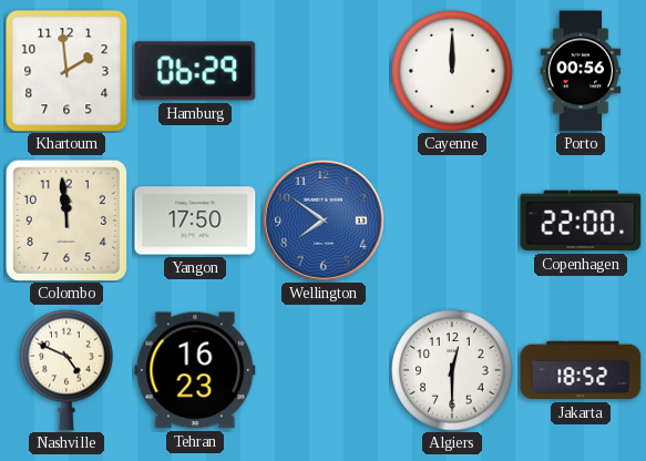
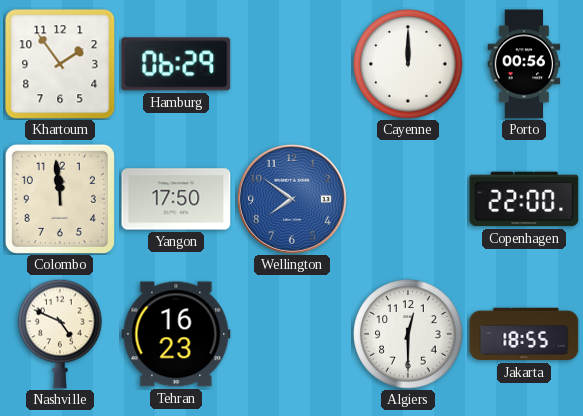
Khartoum: 1:59 -> 1:54
Jakarta: 18:52 -> 18:55
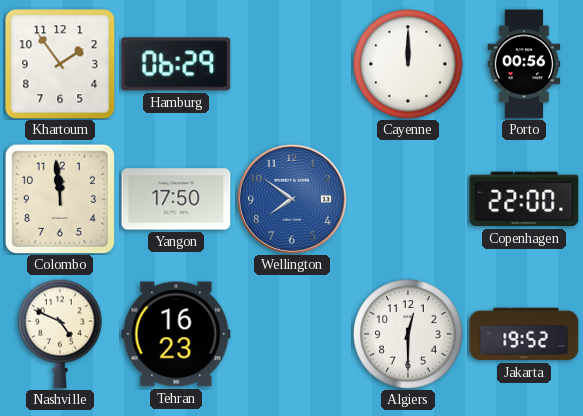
Jakarta: 18:55 -> 19:52
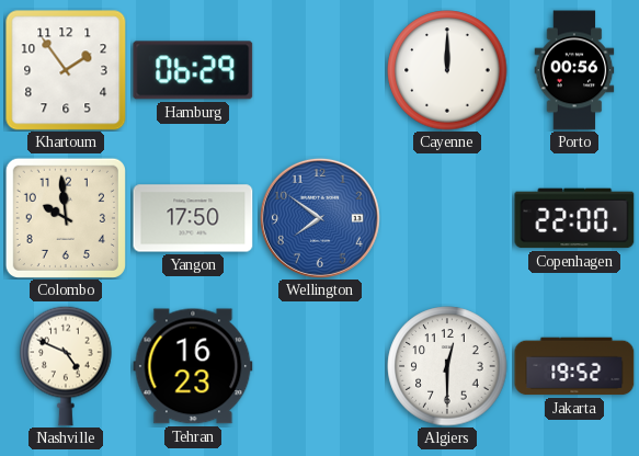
Colombo: 11:59 -> 9:59
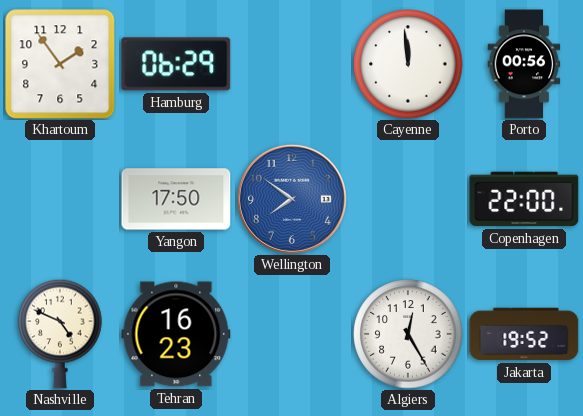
Cayenne: 12:00 -> 11:59
Colombo: 9:59 -> none
Algiers: 12:30 -> 12:25
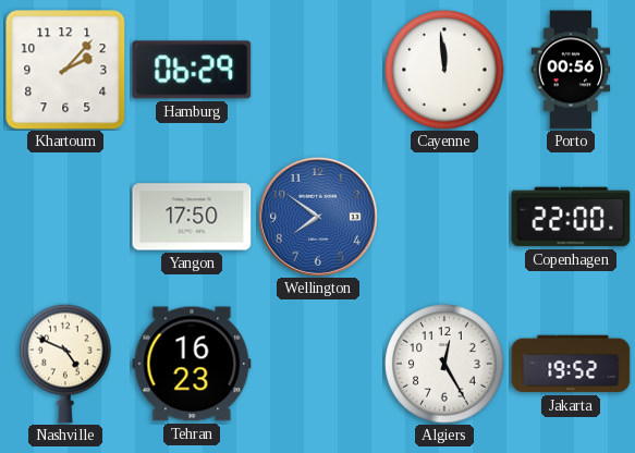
Khartoum: 1:54 -> 2:07
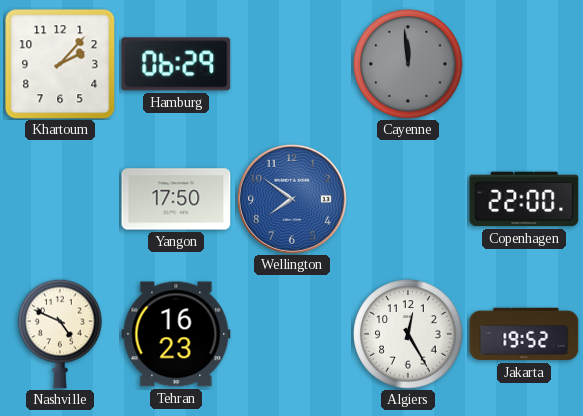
Cayenne dial: white -> grey
Porto: 00:56 -> none
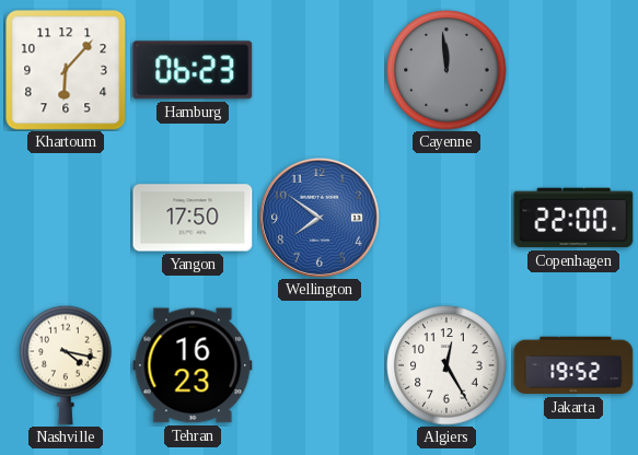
Khartoum: 2:07 -> 6:07
Hamburg: 06:29 -> 06:23
Nashville: 4:49 -> 4:17
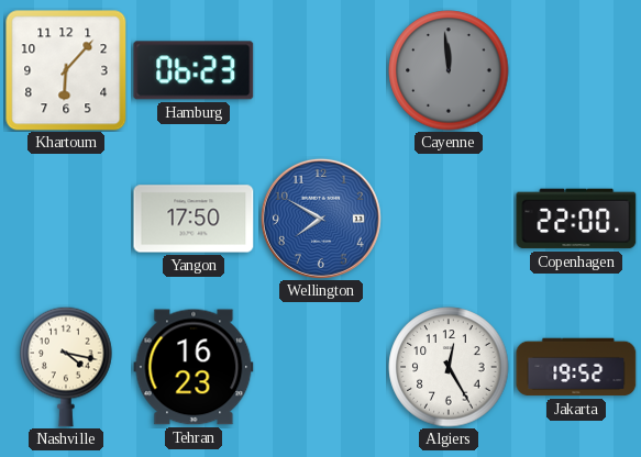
Wellington: 7:51 -> 7:50
